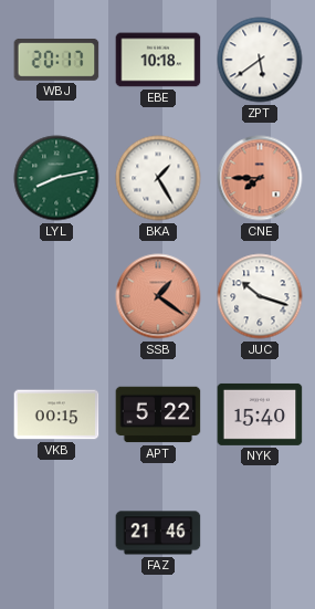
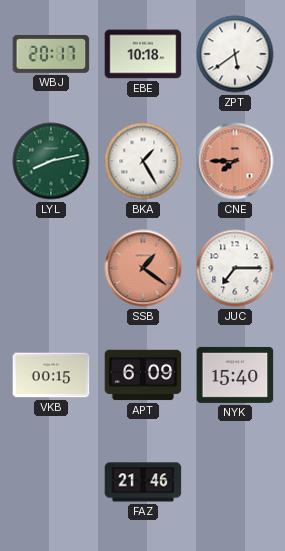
JUC: 10:18 -> 7:15
APT: 5:22 -> 6:09
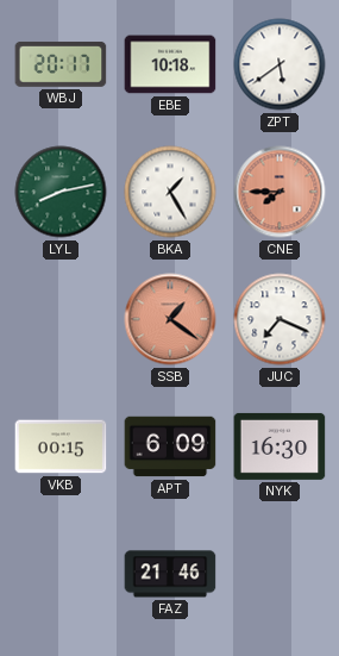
JUC: 7:15 -> 7:19
NYK: 15:40 -> 16:30
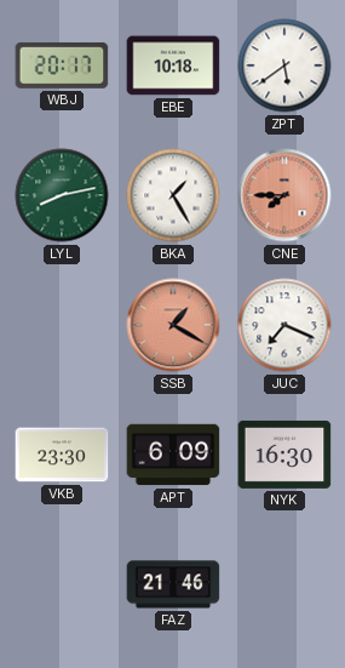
SSB: 1:21 -> 1:20
VKB: 00:15 -> 23:30
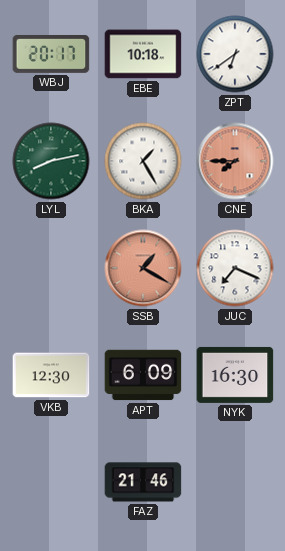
ZPT: 5:39 -> 6:39
VKB: 23:30 -> 12:30
